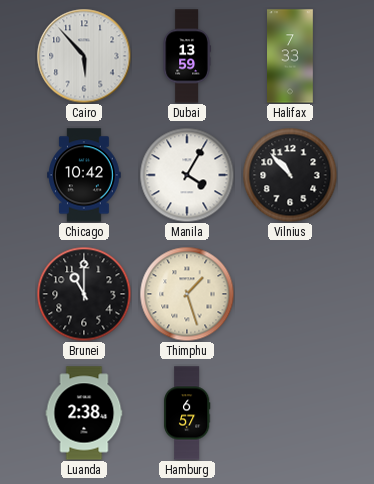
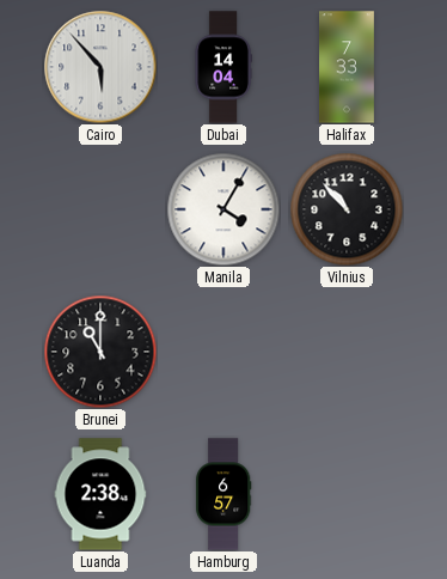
Dubai: 13:59 -> 14:04
Chicago: 10:42 -> none
Thimphu: 1:27 -> none
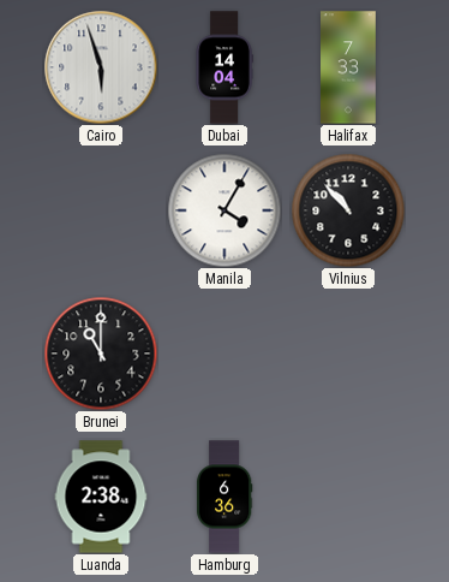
Cairo: 5:53 -> 5:57
Hamburg: 6:57 -> 6:36
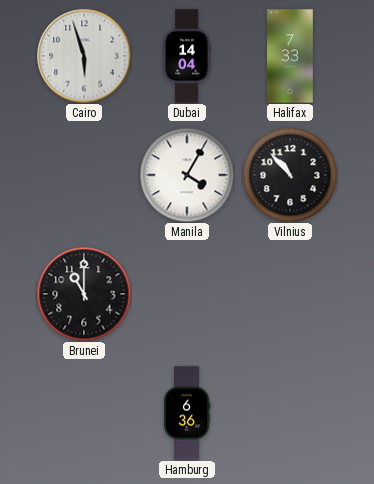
Luanda: 2:38 -> none
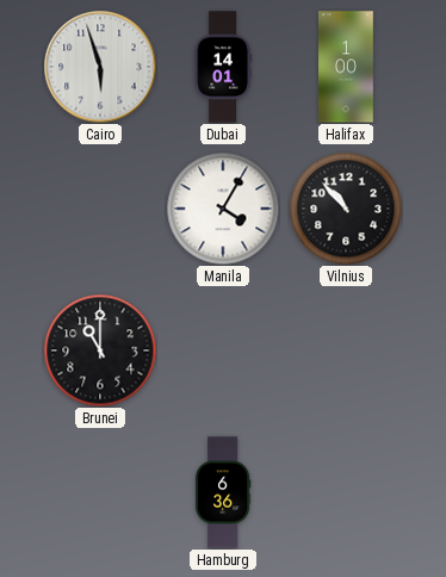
Dubai: 14:04 -> 14:01
Halifax: 7:33 -> 1:00
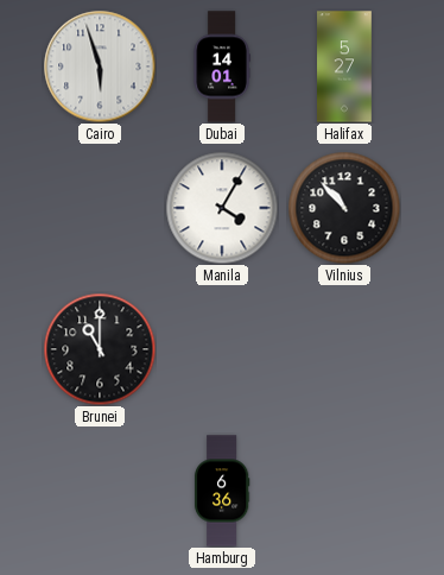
Halifax: 1:00 -> 5:27
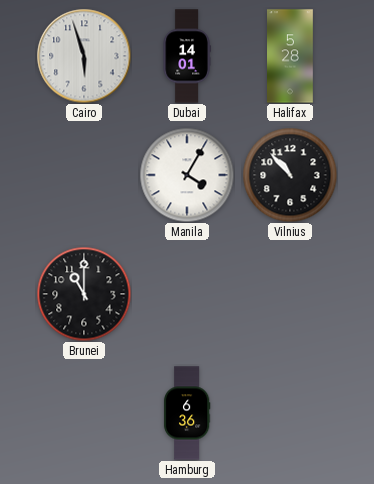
Halifax: 5:27 -> 5:28
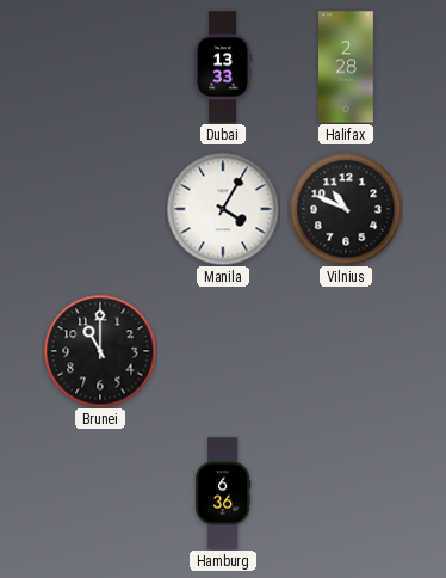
Cairo: 5:57 -> none
Dubai: 14:01 -> 13:33
Halifax: 5:28 -> 2:28
Vilnius: 10:53 -> 10:49
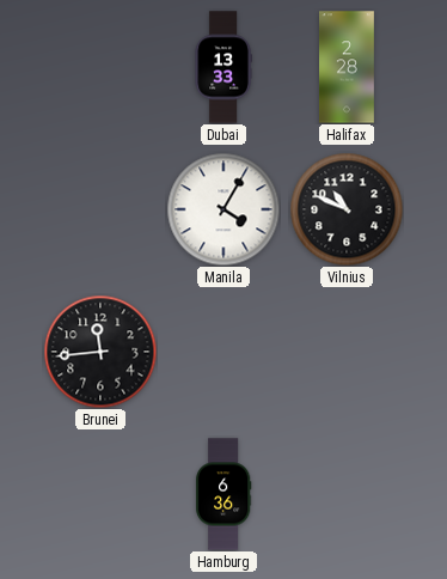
Brunei: 11:00 -> 11:44
